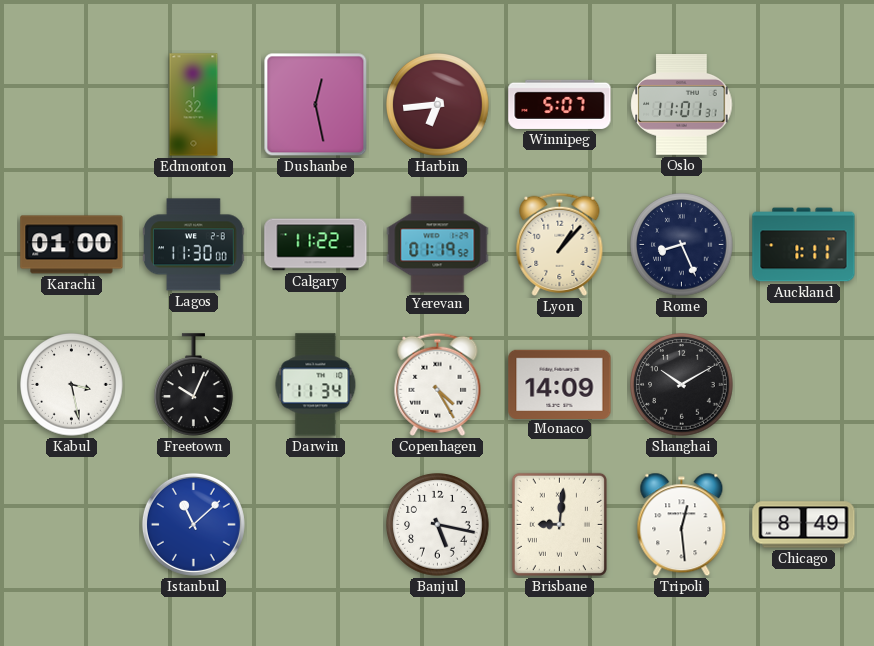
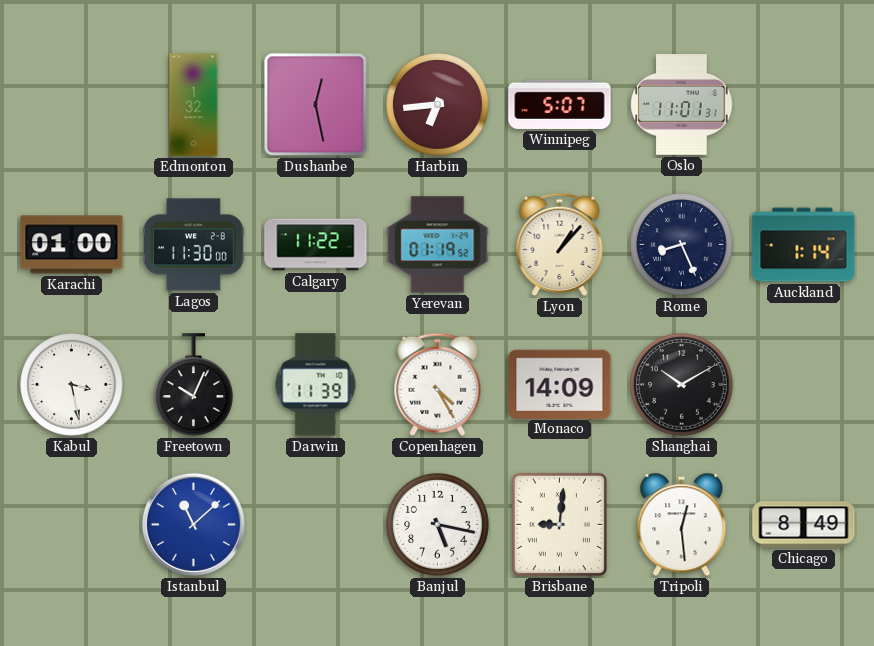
Auckland: 1:11 -> 1:14
Darwin: 11:34 -> 11:39
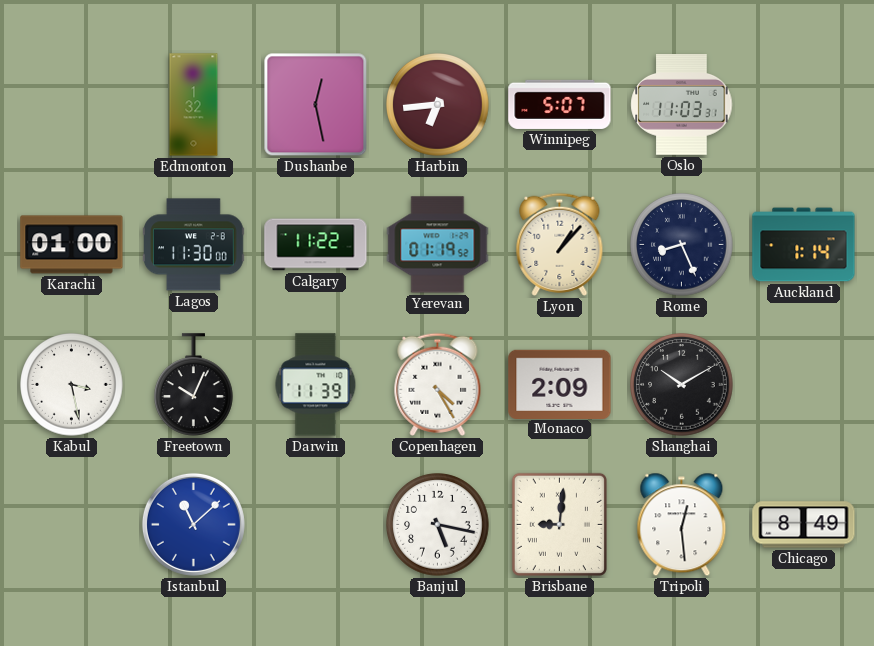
Oslo: 11:01 -> 11:03
Monaco: 14:09 -> 2:09
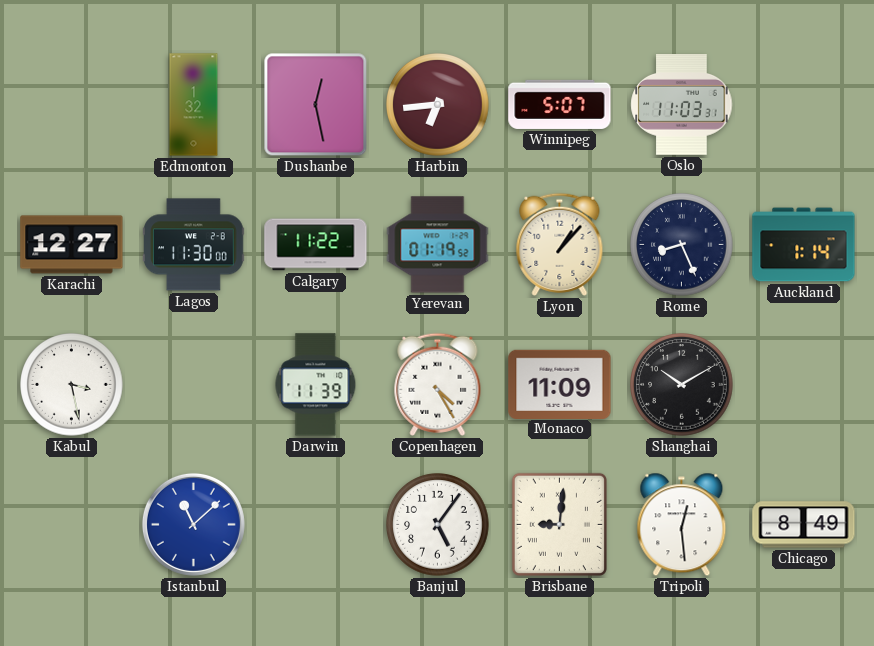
Karachi: 01:00 -> 12:27
Freetown: 10:04 -> none
Monaco: 2:09 -> 11:09
Banjul: 5:17 -> 5:06
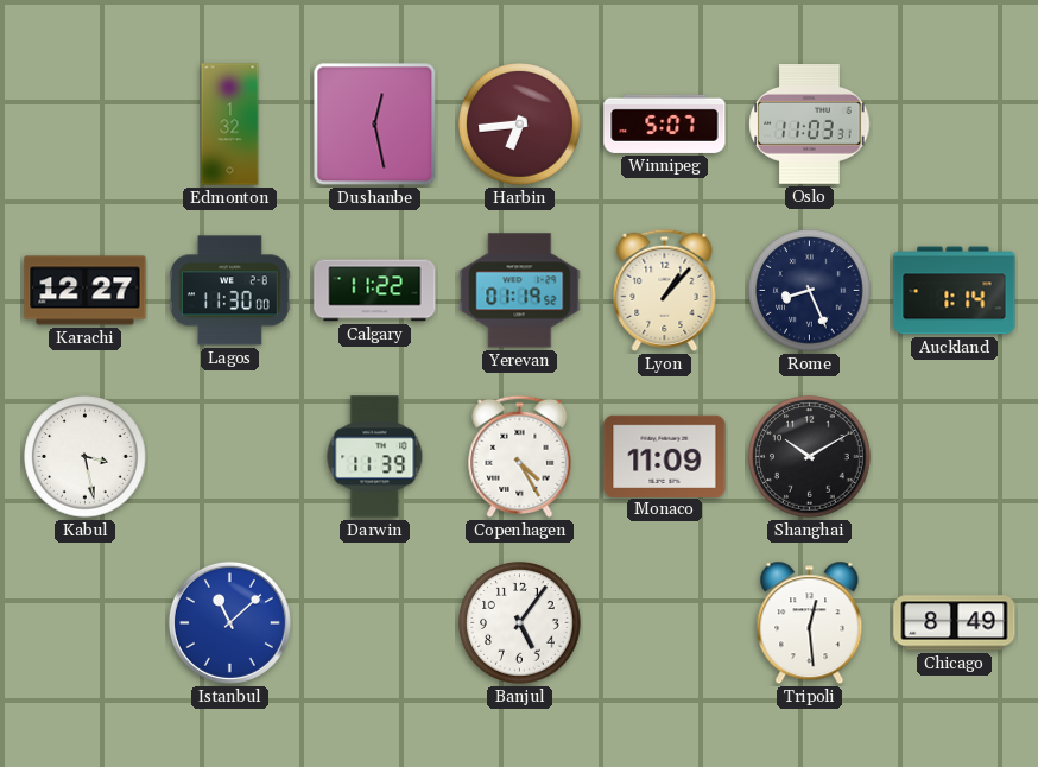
Brisbane: 9:01 -> none
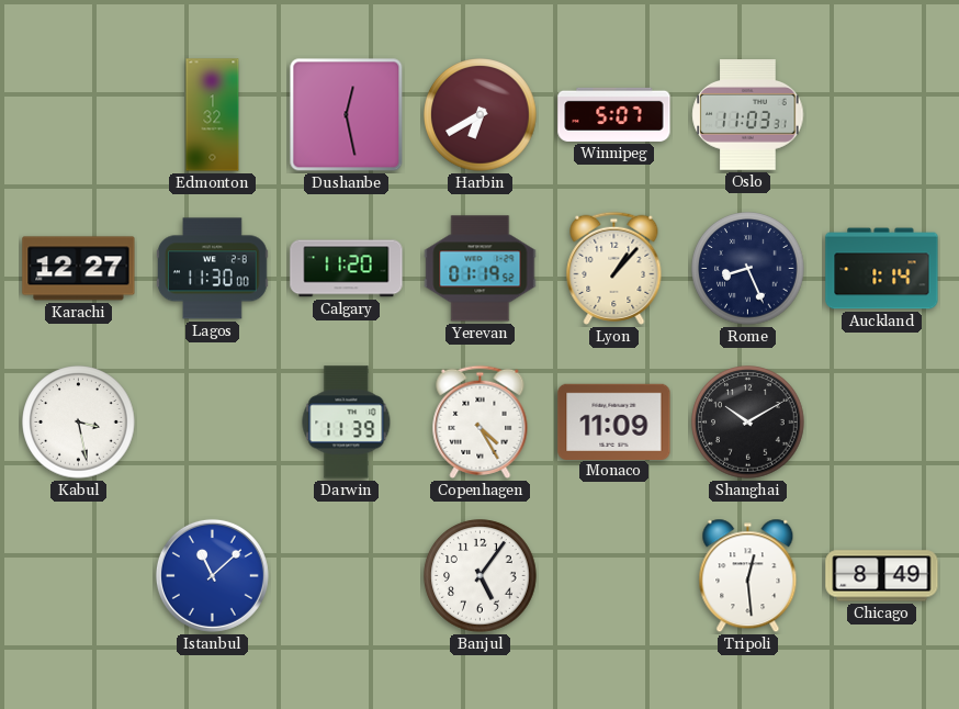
Harbin: 6:44 -> 6:40
Calgary: 11:22 -> 11:20
